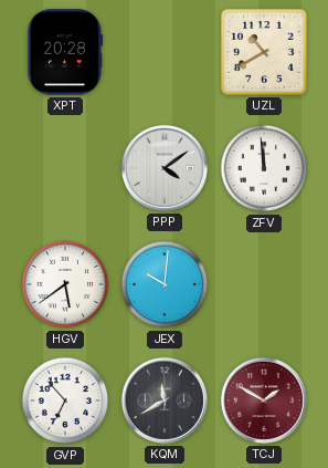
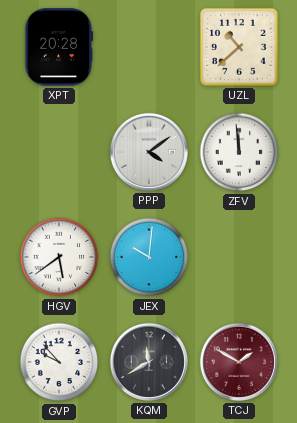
UZL: 10:40 -> 10:38
GVP: 6:53 -> 9:53
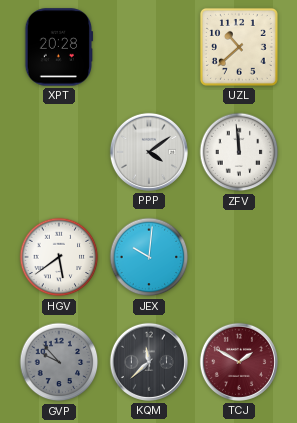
GVP dial: white -> grey
KQM: 11:40 -> 11:38
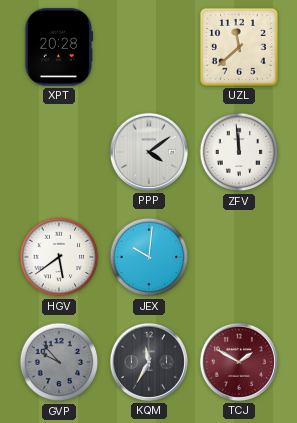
UZL: 10:38 -> 11:38
KQM: 11:38 -> 11:35
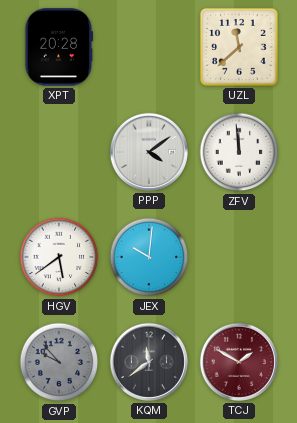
KQM: 11:35 -> 11:39
